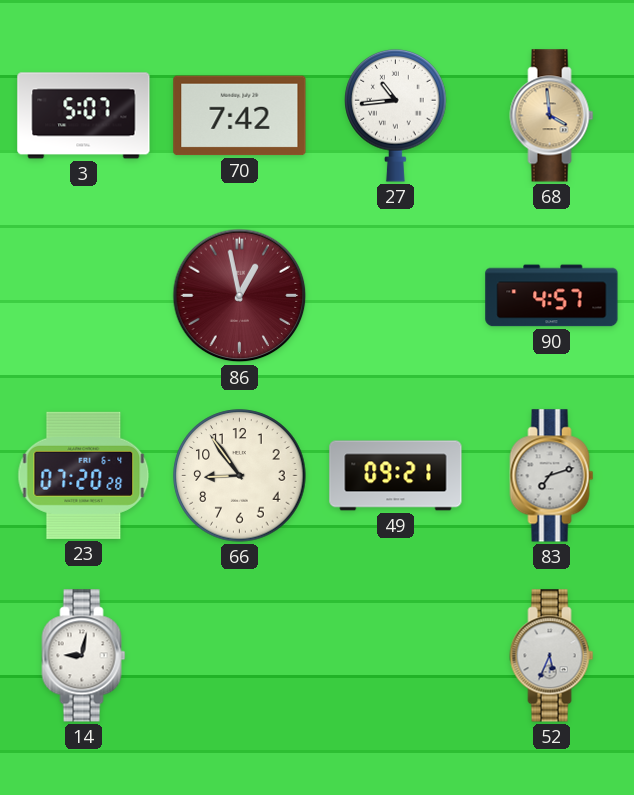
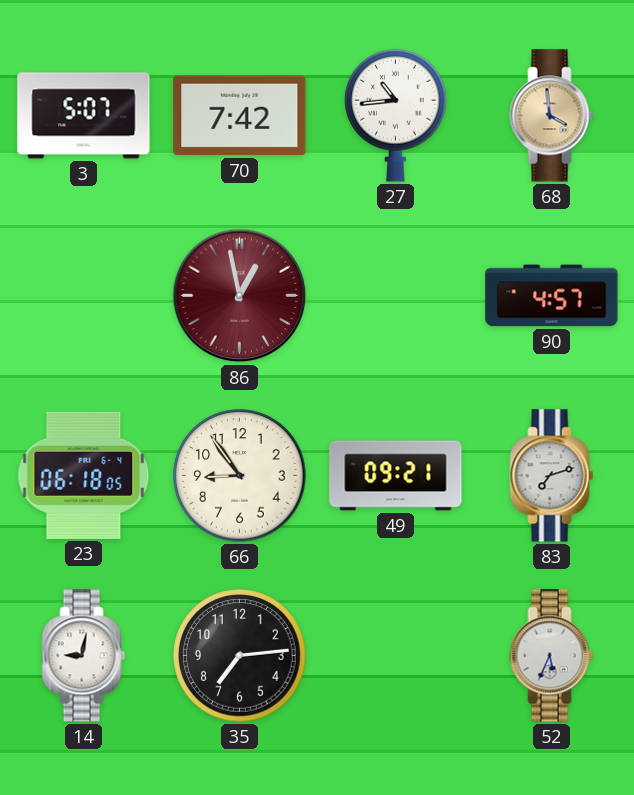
23: 07:20 -> 06:18
35: none -> 7:14
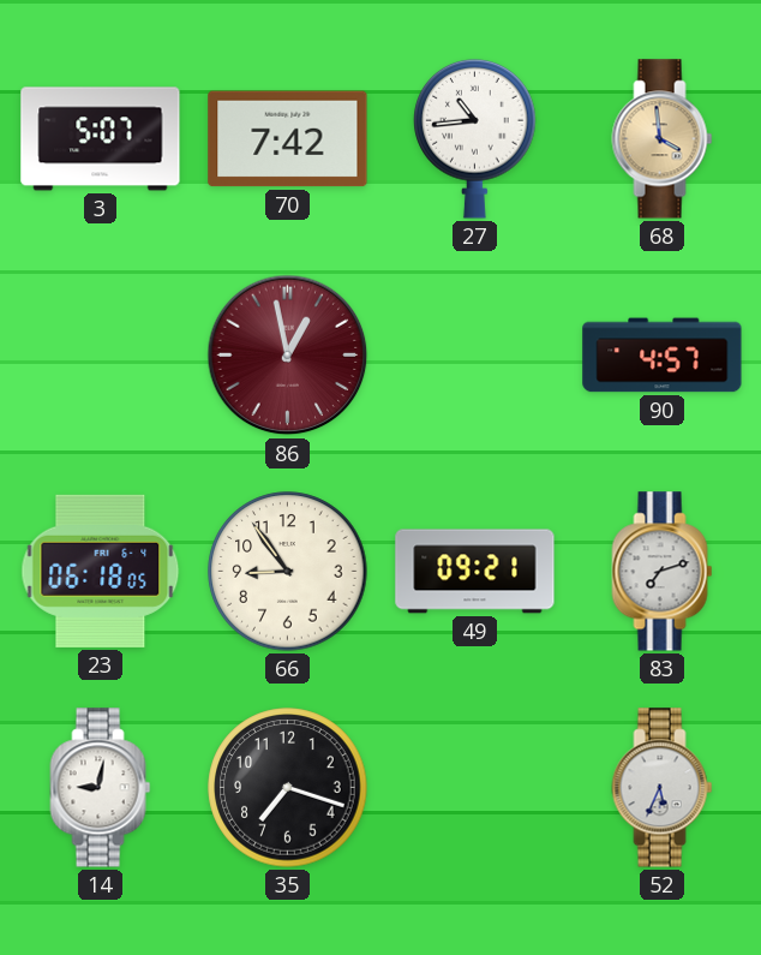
35: 7:14 -> 7:18
